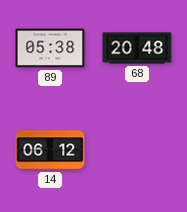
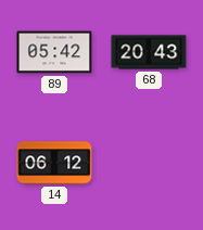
89: 05:38 -> 05:42
68: 20:48 -> 20:43
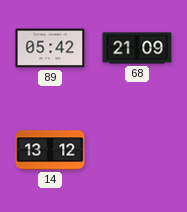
68: 20:43 -> 21:09
14: 06:12 -> 13:12
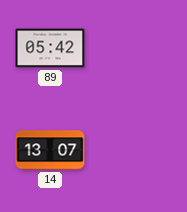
68: 21:09 -> none
14: 13:12 -> 13:07
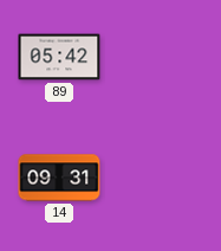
14: 13:07 -> 09:31
